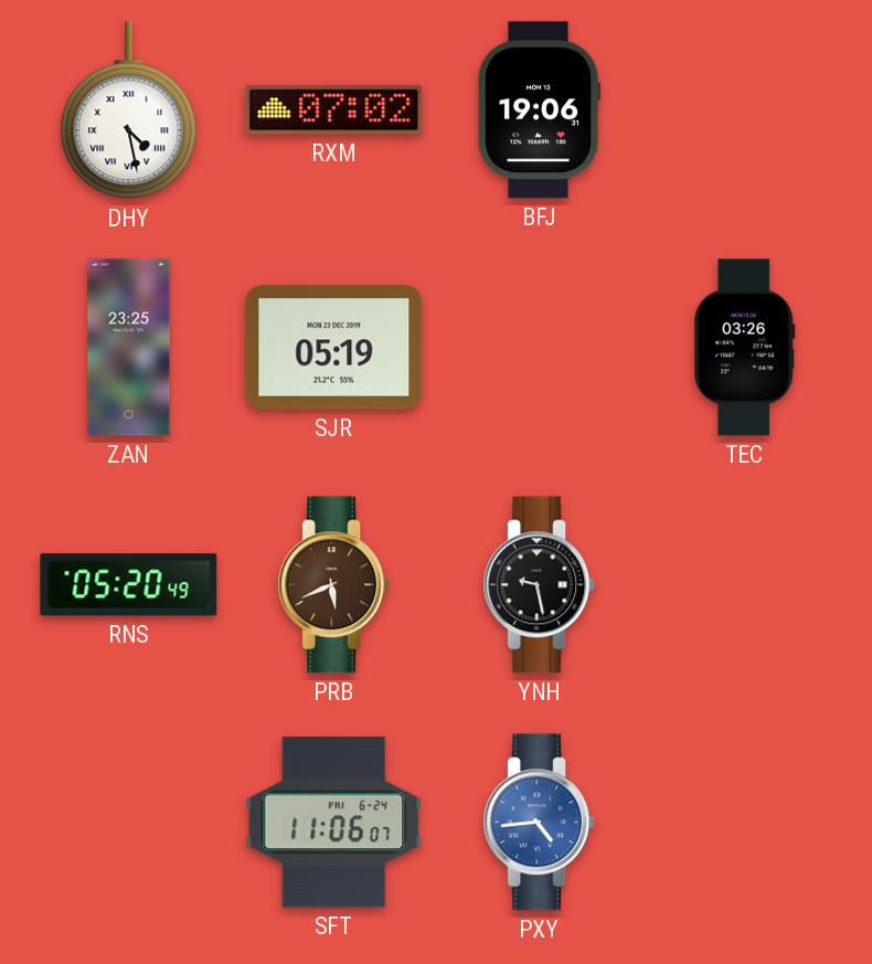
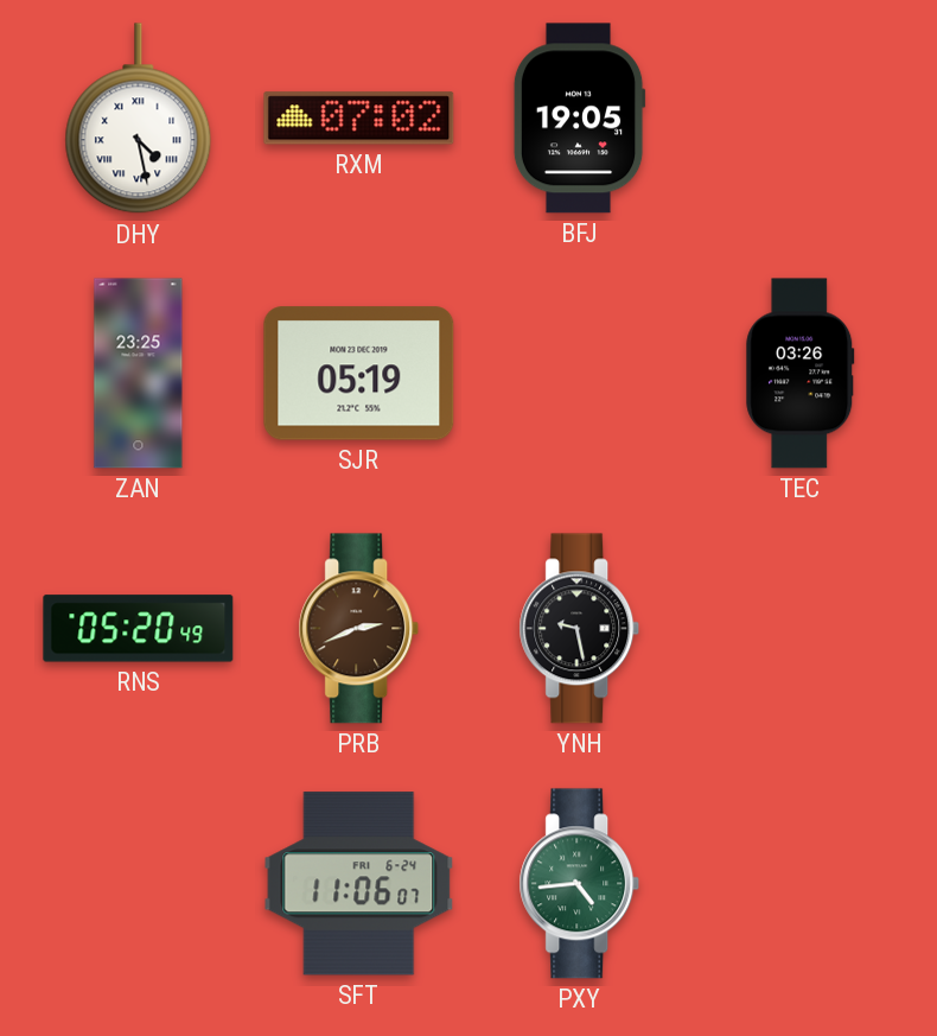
BFJ: 19:06 -> 19:05
PRB: 5:41 -> 2:41
PXY dial: blue -> green
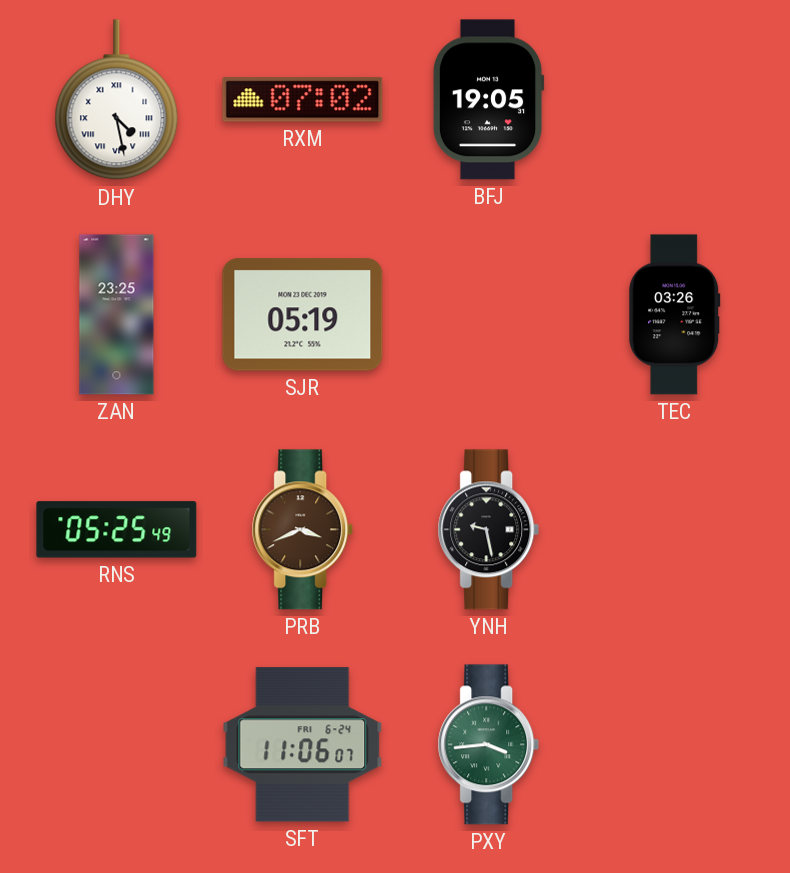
RNS: 05:20 -> 05:25
PRB: 2:41 -> 3:41
PXY: 4:44 -> 3:44
